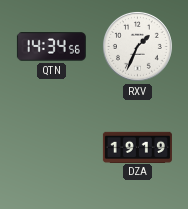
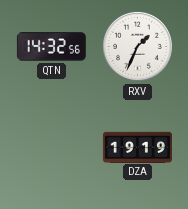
QTN: 14:34 -> 14:32
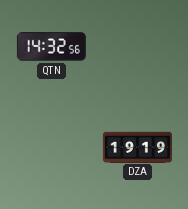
RXV: 1:34 -> none
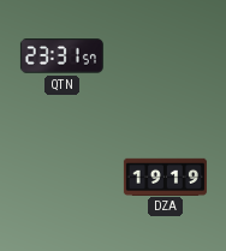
QTN: 14:32 -> 23:31
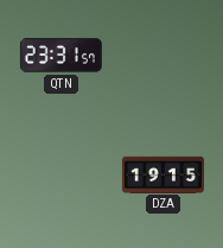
DZA: 19:19 -> 19:15
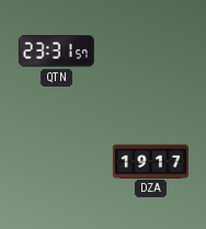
DZA: 19:15 -> 19:17
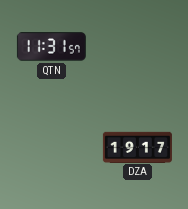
QTN: 23:31 -> 11:31
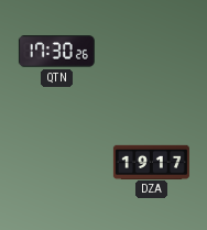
QTN: 11:31 -> 17:30
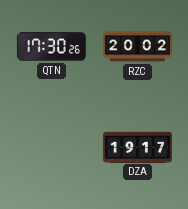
RZC: none -> 20:02
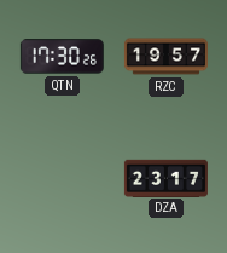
RZC: 20:02 -> 19:57
DZA: 19:17 -> 23:17
